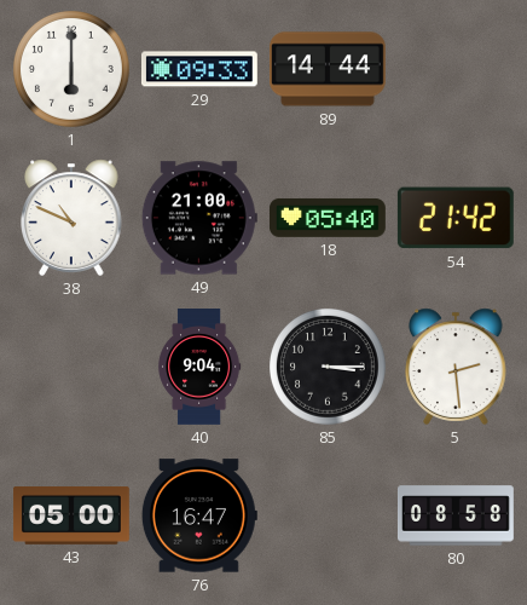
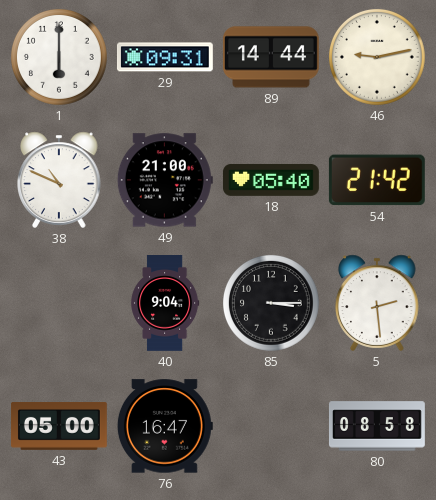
29: 09:33 -> 09:31
46: none -> 9:13
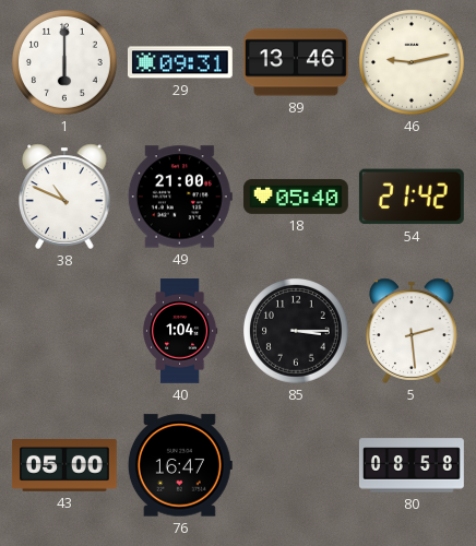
89: 14:44 -> 13:46
40: 9:04 -> 1:04
